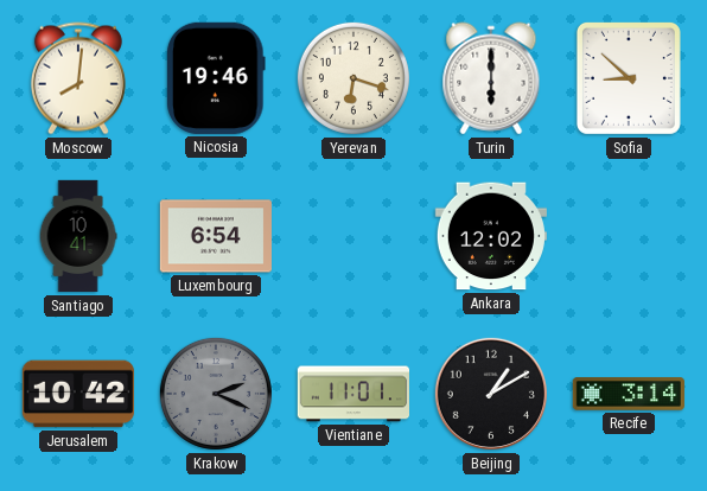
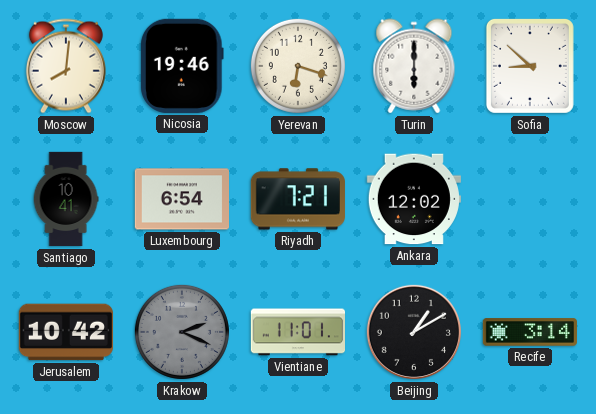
Riyadh: none -> 7:21
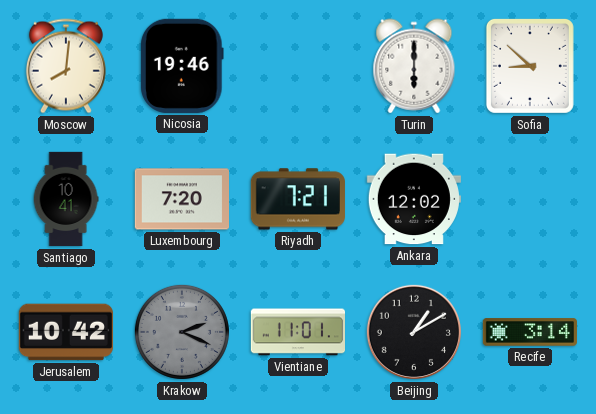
Yerevan: 6:18 -> none
Luxembourg: 6:54 -> 7:20
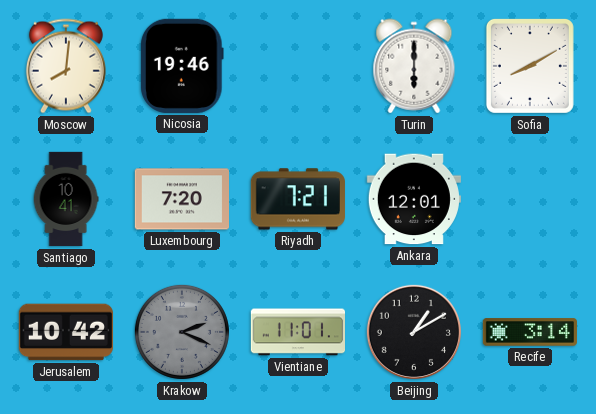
Sofia: 8:52 -> 8:10
Ankara: 12:02 -> 12:01
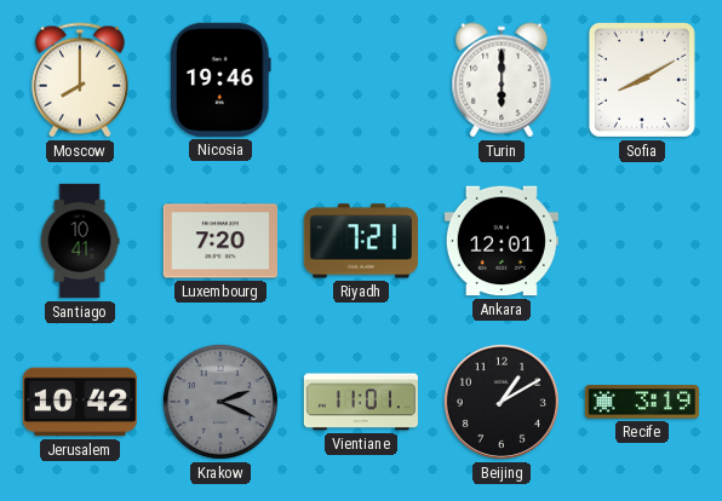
Moscow: 8:01 -> 8:00
Recife: 3:14 -> 3:19
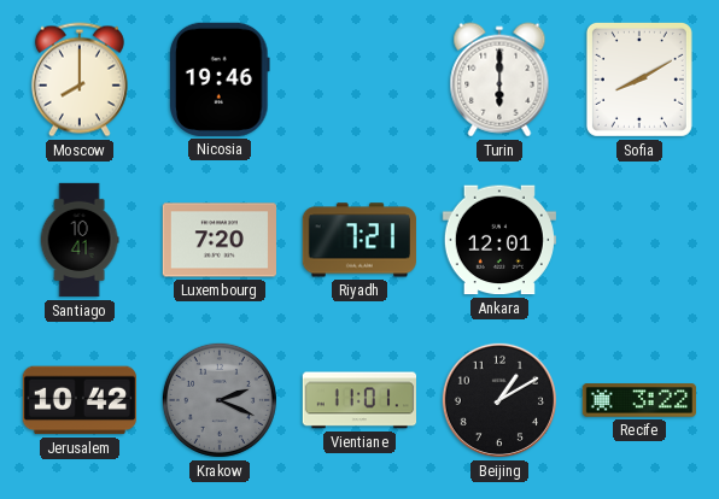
Recife: 3:19 -> 3:22
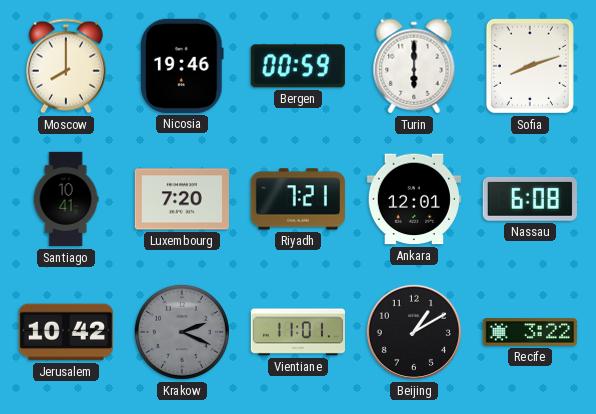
Bergen: none -> 00:59
Sofia: 8:10 -> 8:12
Nassau: none -> 6:08
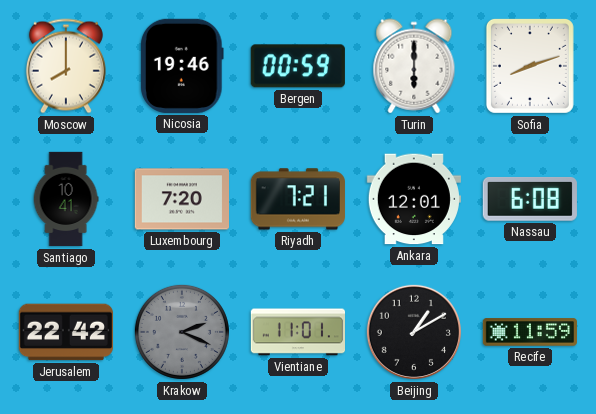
Jerusalem: 10:42 -> 22:42
Recife: 3:22 -> 11:59
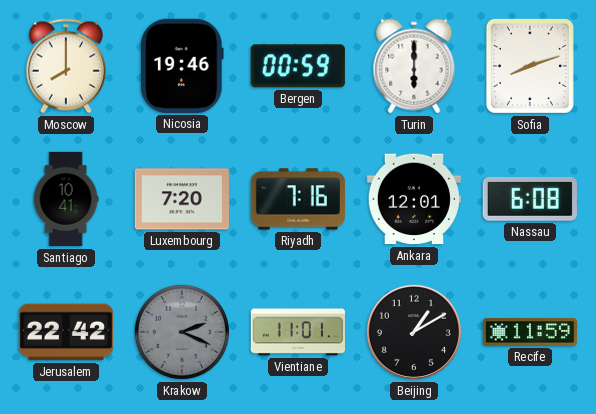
Riyadh: 7:21 -> 7:16
